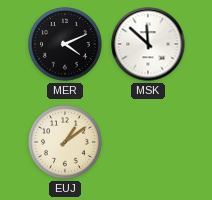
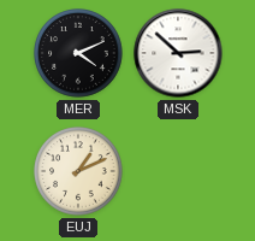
MSK: 11:52 -> 2:52
EUJ: 1:09 -> 1:11
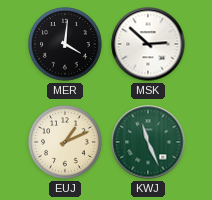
MER: 4:11 -> 4:01
KWJ: none -> 11:26
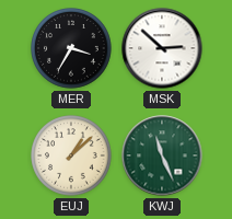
MER: 4:01 -> 3:35
EUJ: 1:11 -> 1:08
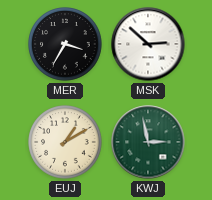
EUJ: 1:08 -> 1:10
KWJ: 11:26 -> 2:58
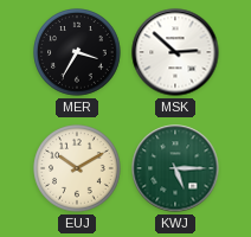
EUJ: 1:10 -> 10:10
KWJ: 2:58 -> 5:15
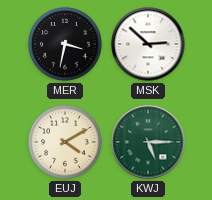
MER: 3:35 -> 3:32
EUJ: 10:10 -> 4:10
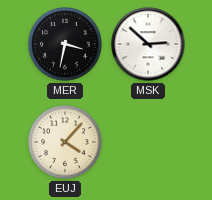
EUJ: 4:10 -> 4:07
KWJ: 5:15 -> none
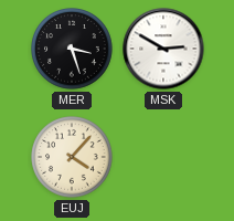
MER: 3:32 -> 3:27
MSK: 2:52 -> 2:50
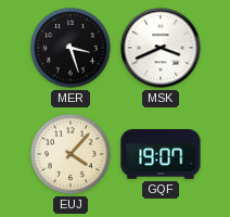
MSK: 2:50 -> 3:41
GQF: none -> 19:07
